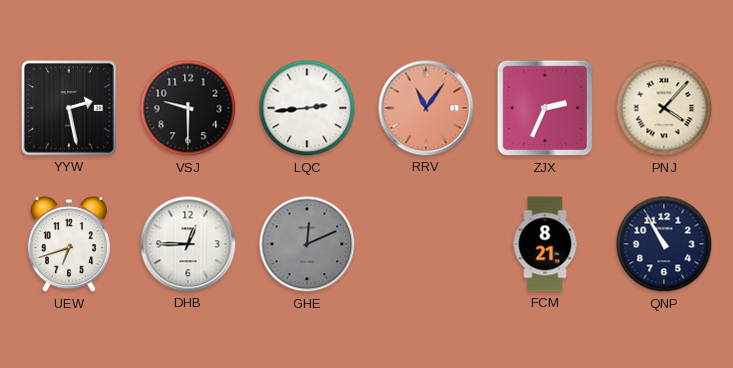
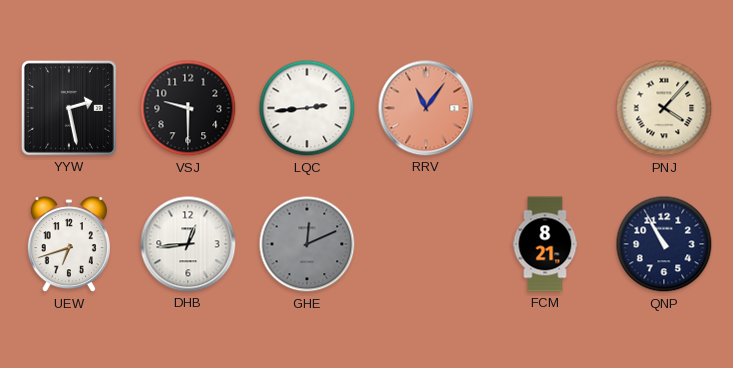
ZJX: 2:34 -> none
DHB: 12:45 -> 12:44
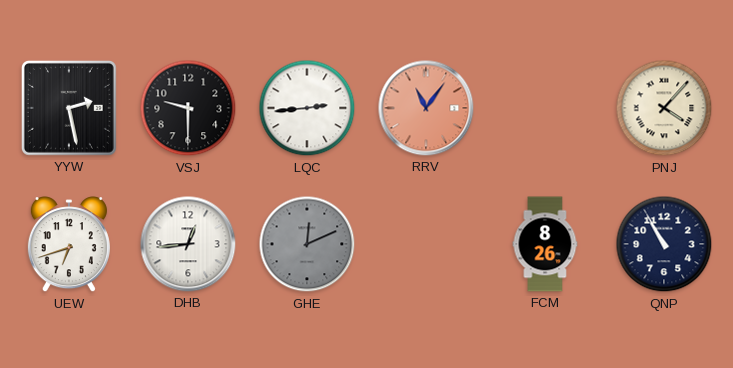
FCM: 8:21 -> 8:26
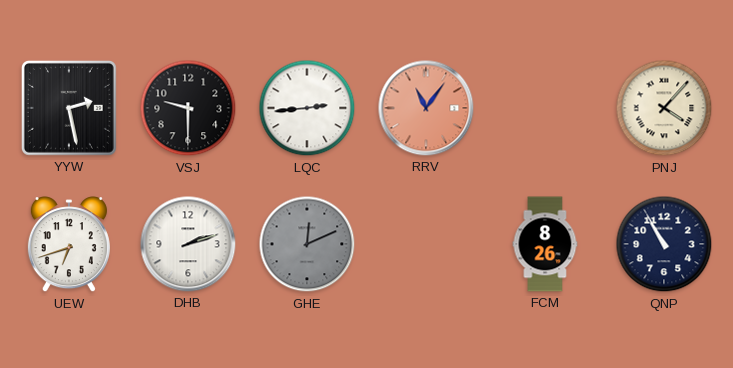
DHB: 12:44 -> 2:12
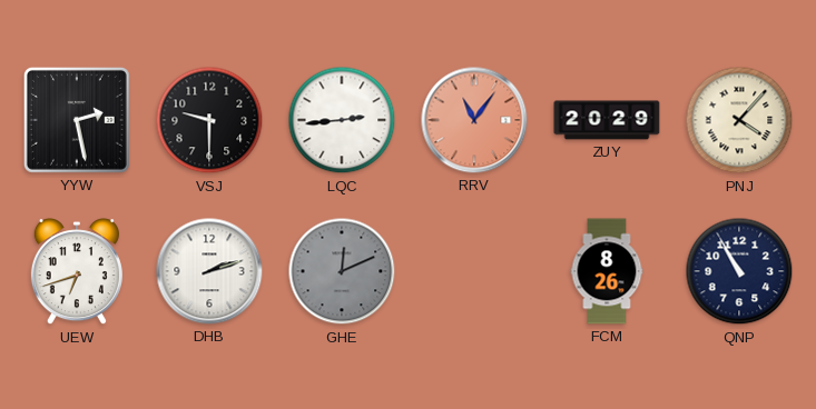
ZUY: none -> 20:29
